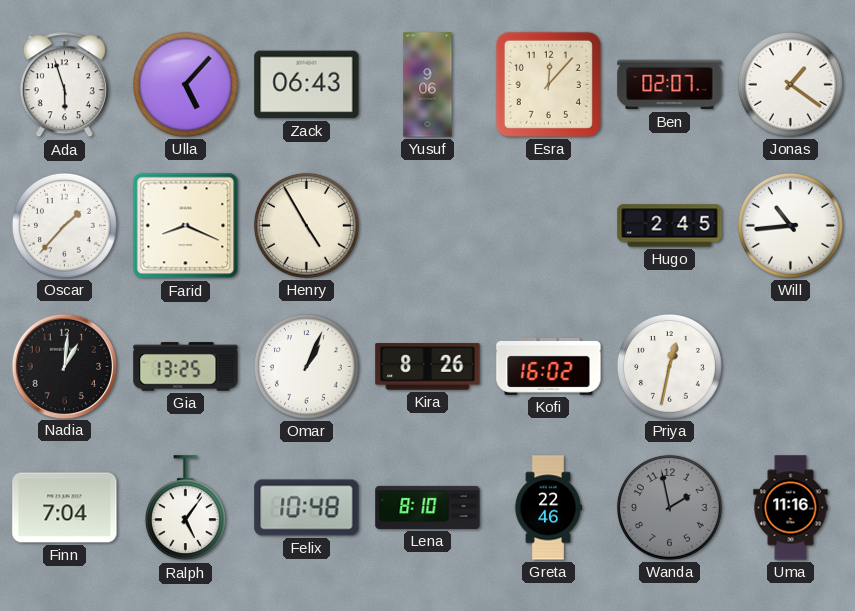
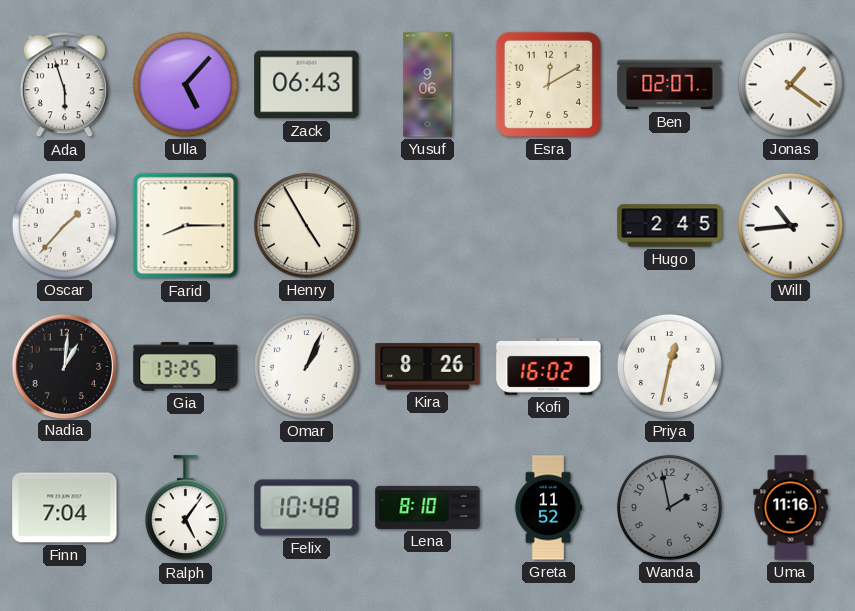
Esra: 12:07 -> 12:10
Farid: 8:19 -> 8:15
Greta: 22:46 -> 11:52
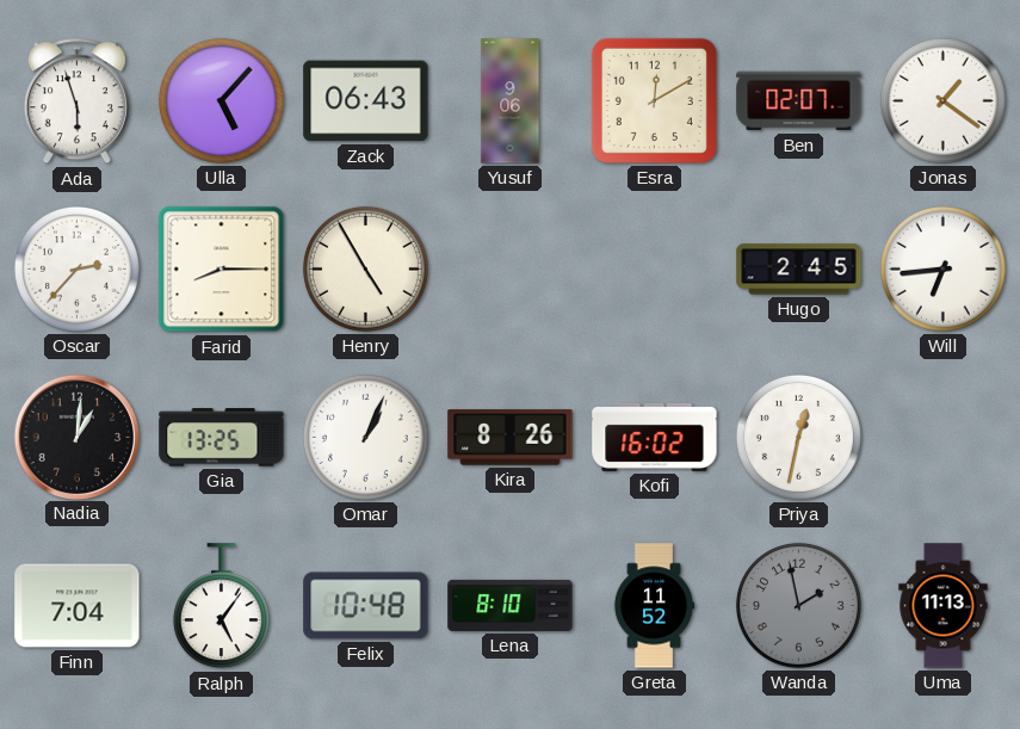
Oscar: 1:37 -> 2:37
Will: 10:44 -> 6:44
Uma: 11:16 -> 11:13
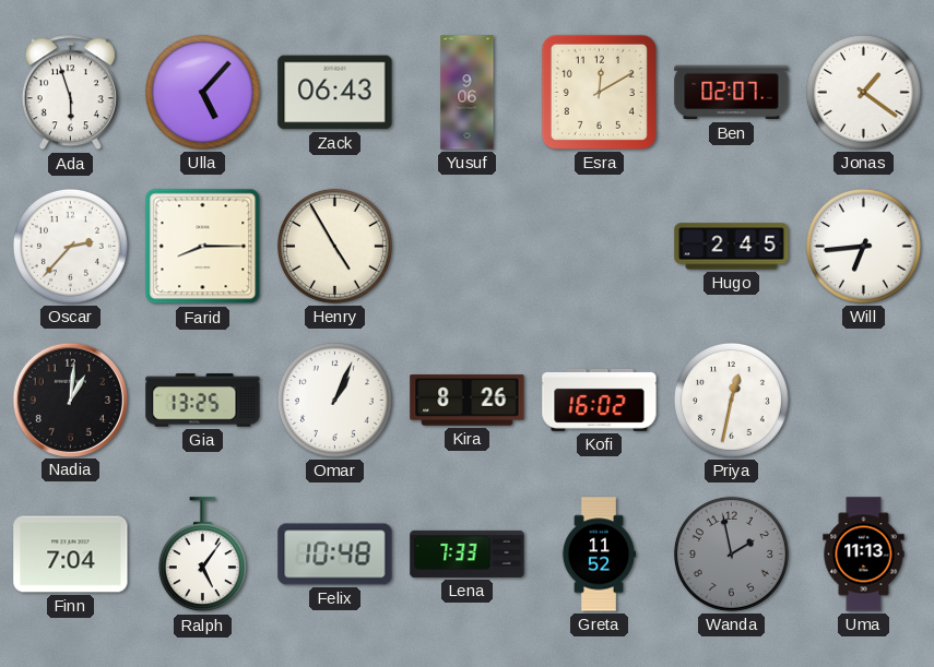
Lena: 8:10 -> 7:33
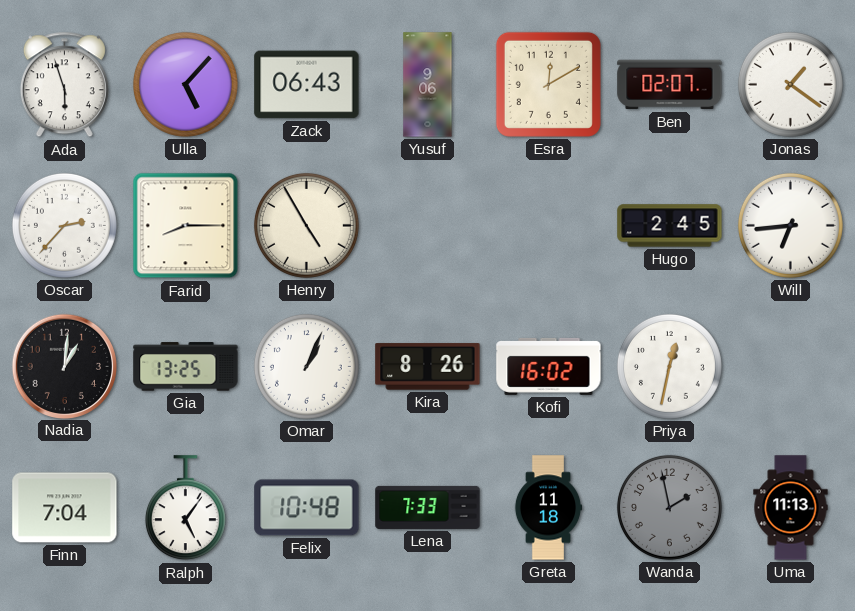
Greta: 11:52 -> 11:18
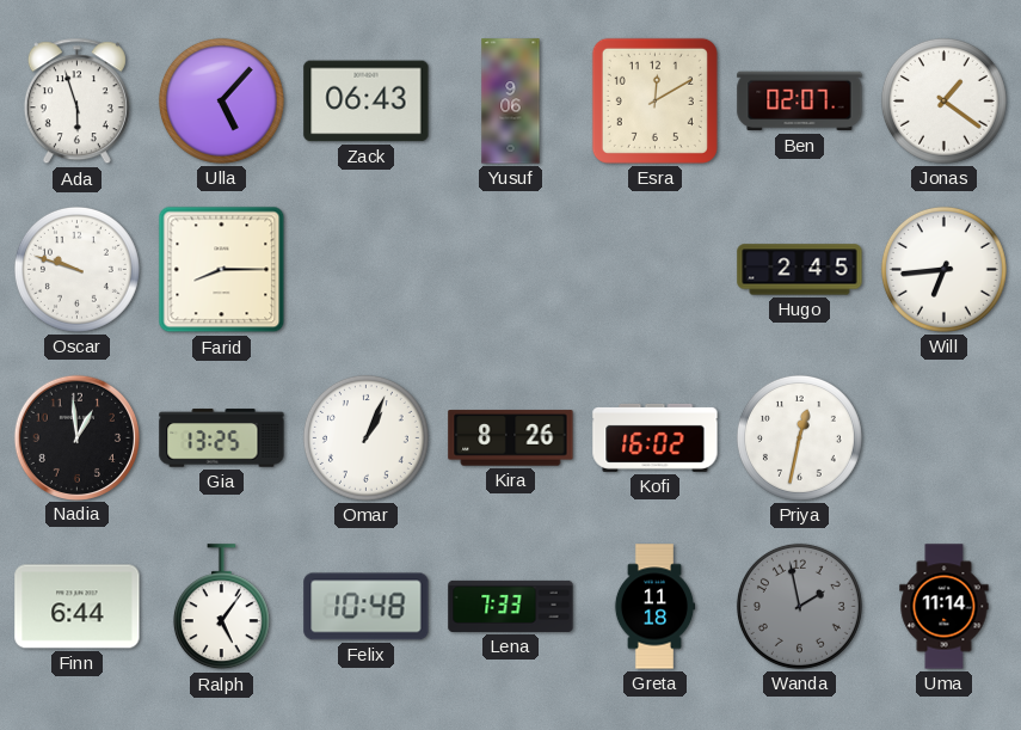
Oscar: 2:37 -> 9:48
Henry: 4:55 -> none
Nadia: 1:01 -> 12:59
Finn: 7:04 -> 6:44
Uma: 11:13 -> 11:14
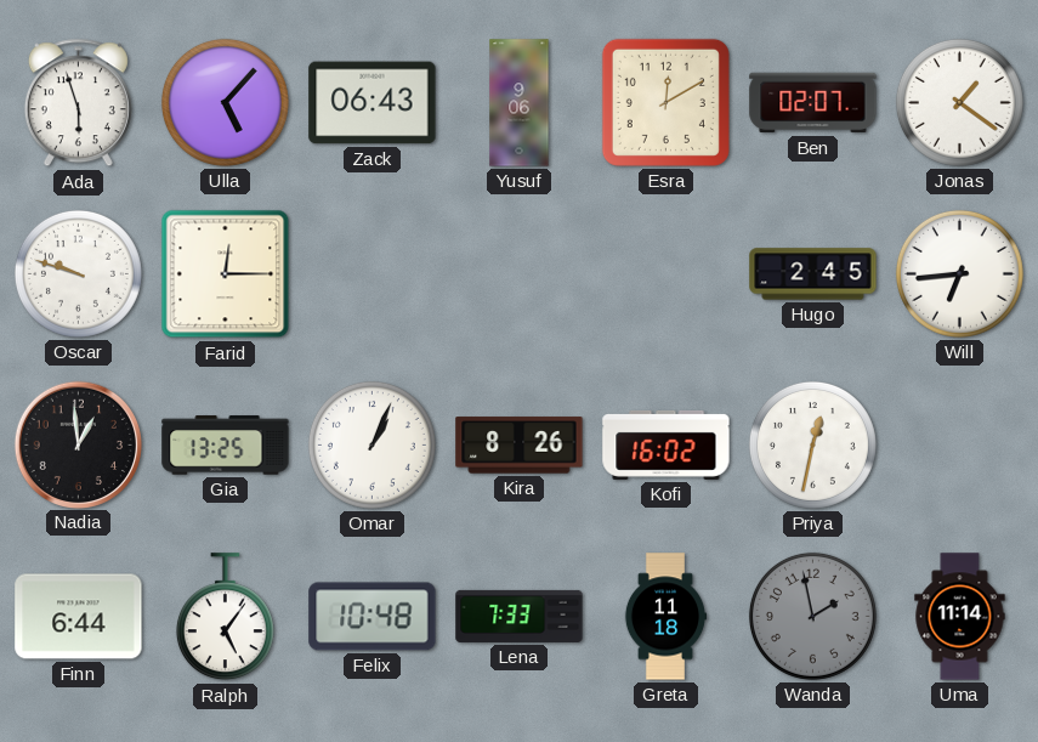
Farid: 8:15 -> 12:15
